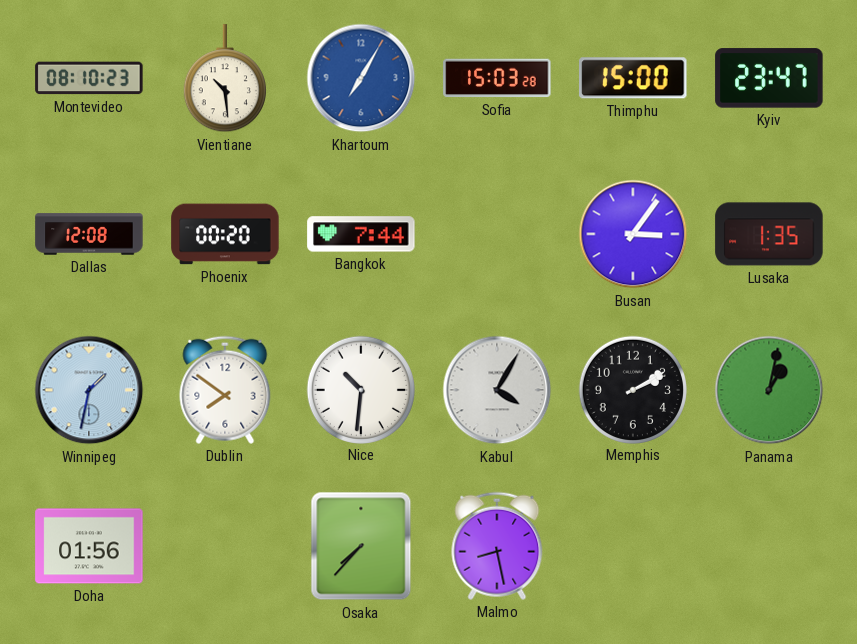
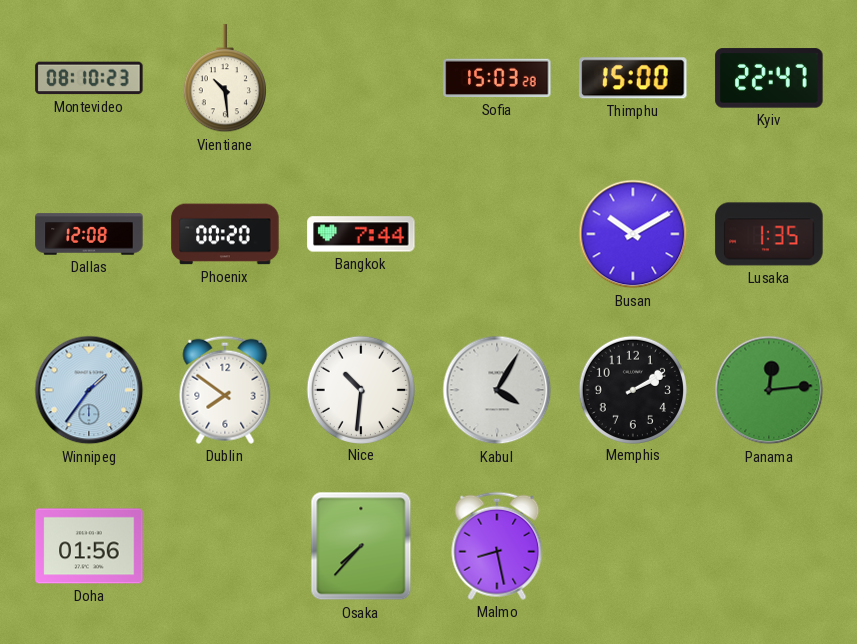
Khartoum: 7:05 -> none
Kyiv: 23:47 -> 22:47
Busan: 3:06 -> 10:10
Winnipeg: 1:32 -> 1:36
Panama: 1:02 -> 12:14
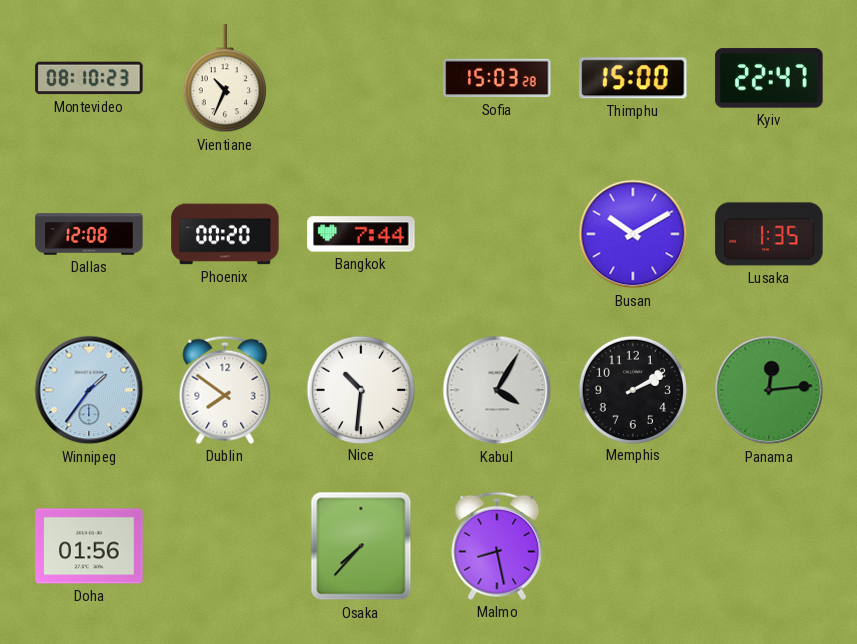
Vientiane: 10:29 -> 10:34
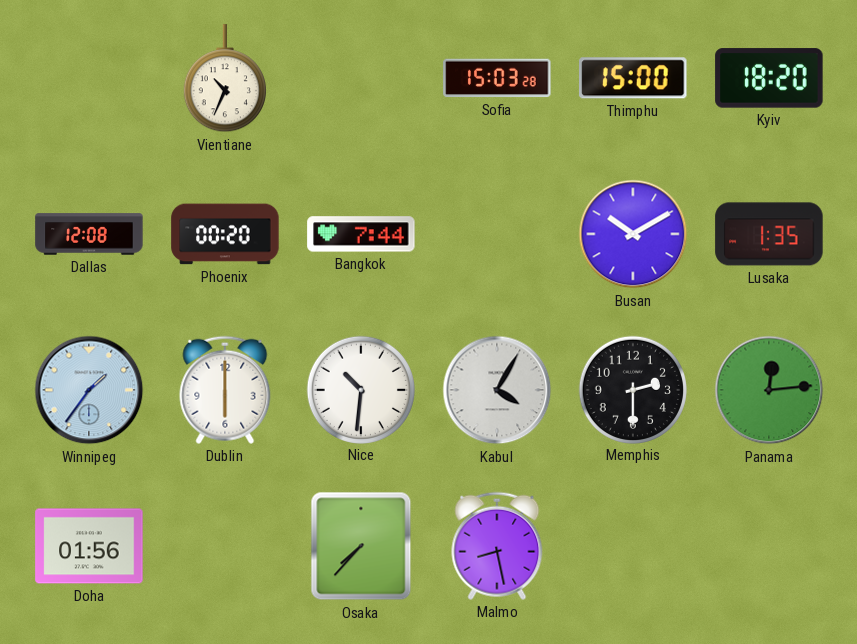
Montevideo: 08:10 -> none
Kyiv: 22:47 -> 18:20
Dublin: 7:51 -> 6:00
Memphis: 2:10 -> 2:30
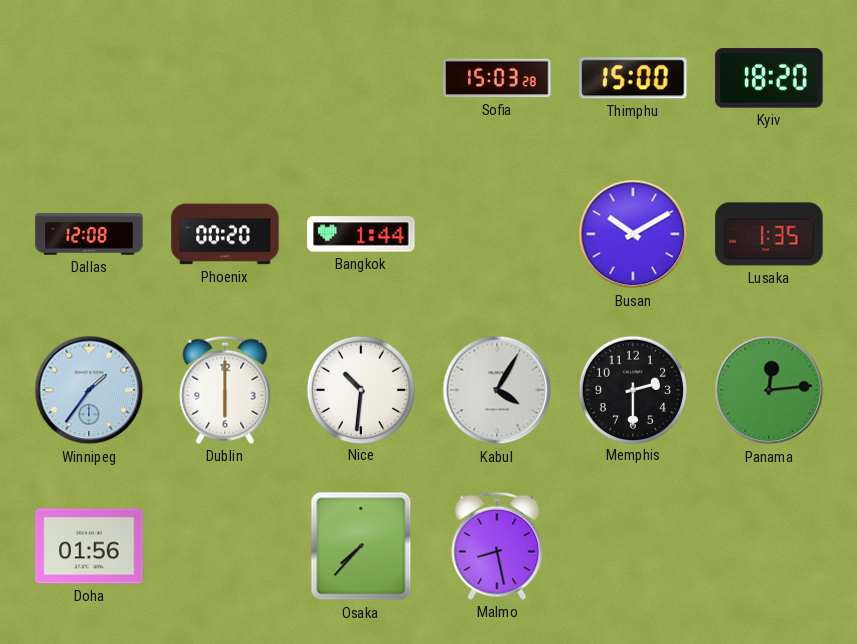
Vientiane: 10:34 -> none
Bangkok: 7:44 -> 1:44
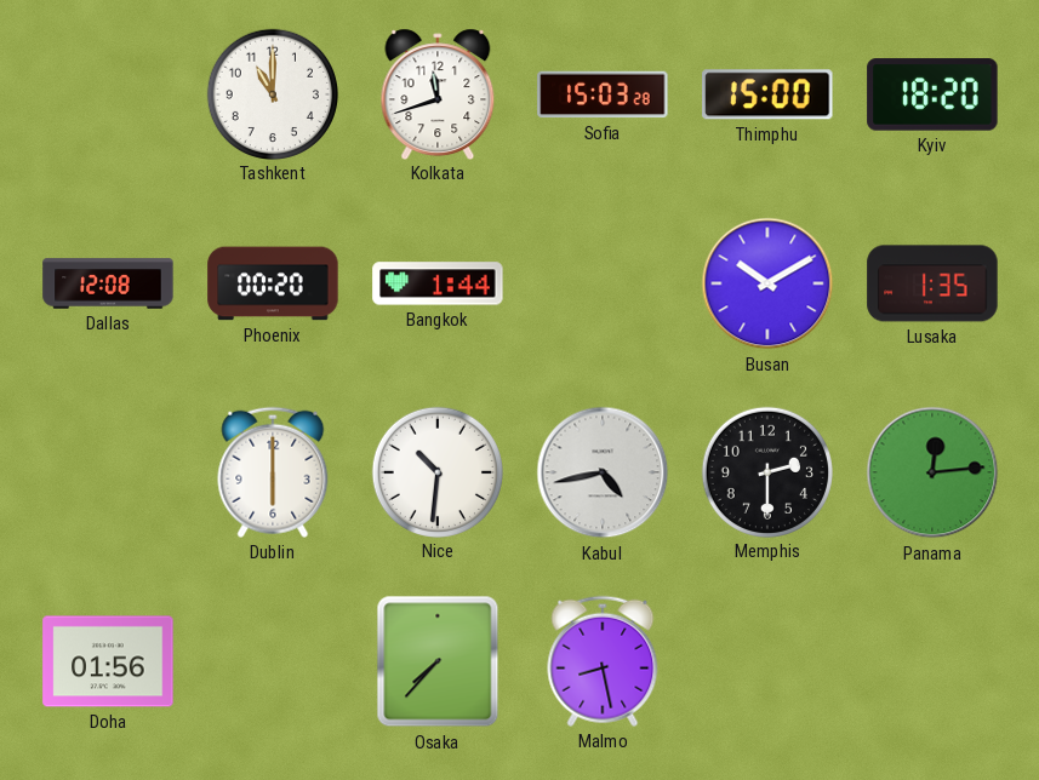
Tashkent: none -> 11:00
Kolkata: none -> 11:42
Winnipeg: 1:36 -> none
Kabul: 4:05 -> 4:43
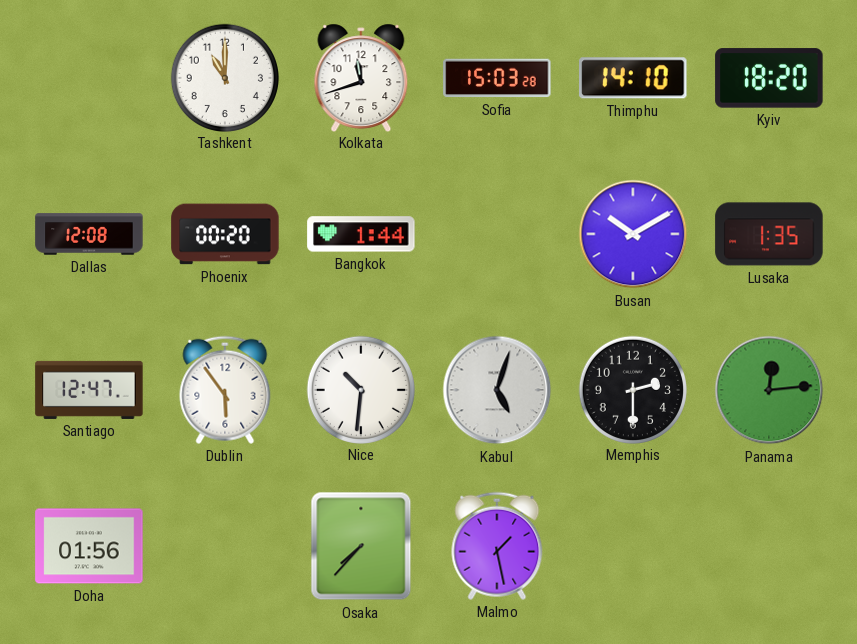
Thimphu: 15:00 -> 14:10
Santiago: none -> 12:47
Dublin: 6:00 -> 5:54
Kabul: 4:43 -> 5:03
Malmo: 8:28 -> 1:28
